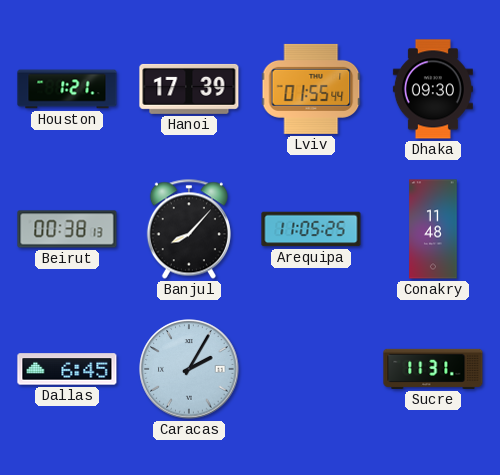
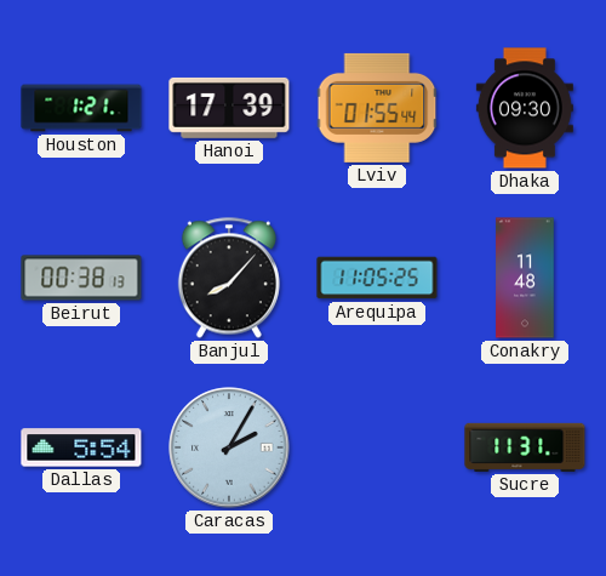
Dallas: 6:45 -> 5:54
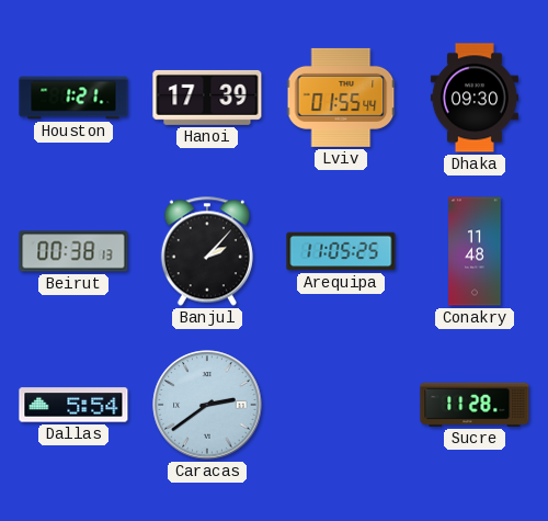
Banjul: 8:07 -> 2:07
Caracas: 2:05 -> 2:39
Sucre: 11:31 -> 11:28
